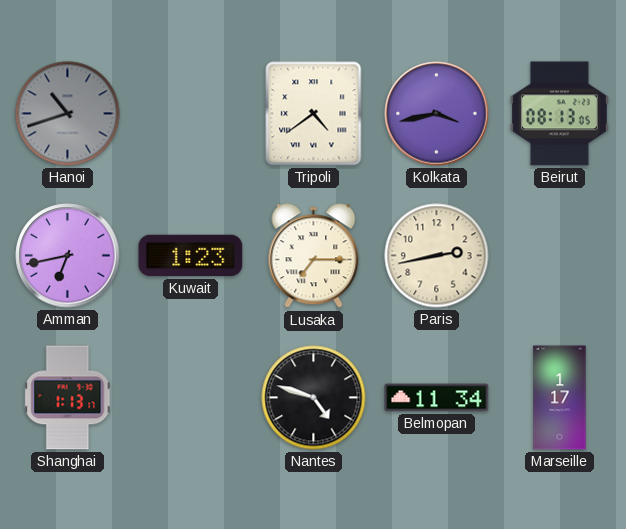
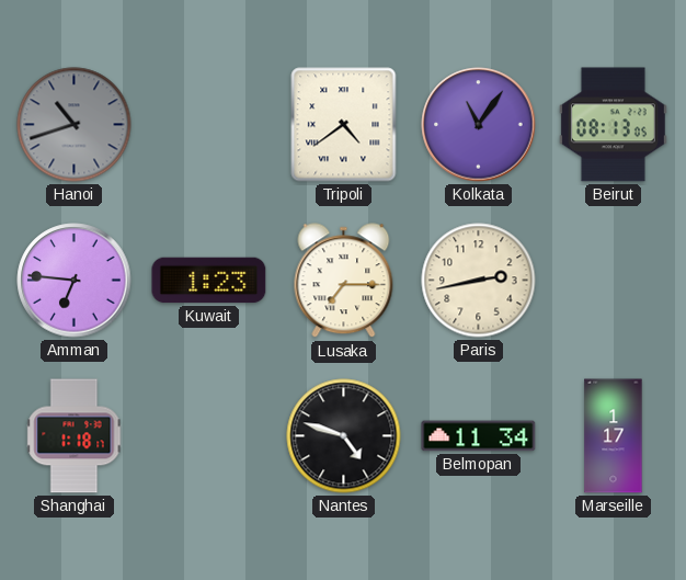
Kolkata: 3:43 -> 11:06
Amman: 6:43 -> 6:46
Shanghai: 1:13 -> 1:18
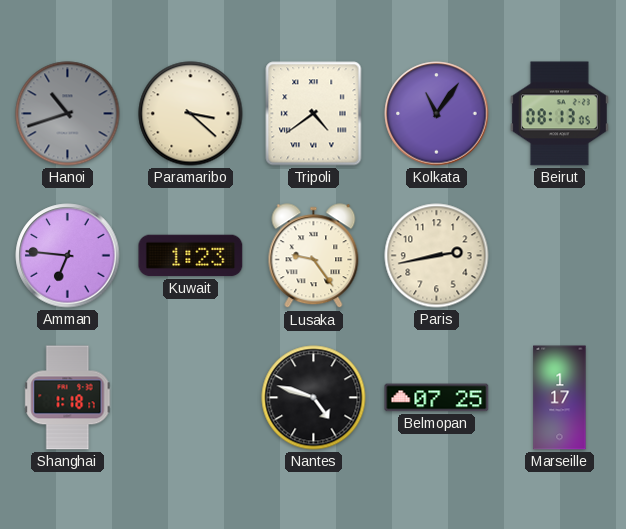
Paramaribo: none -> 3:22
Lusaka: 7:15 -> 9:24
Belmopan: 11:34 -> 07:25
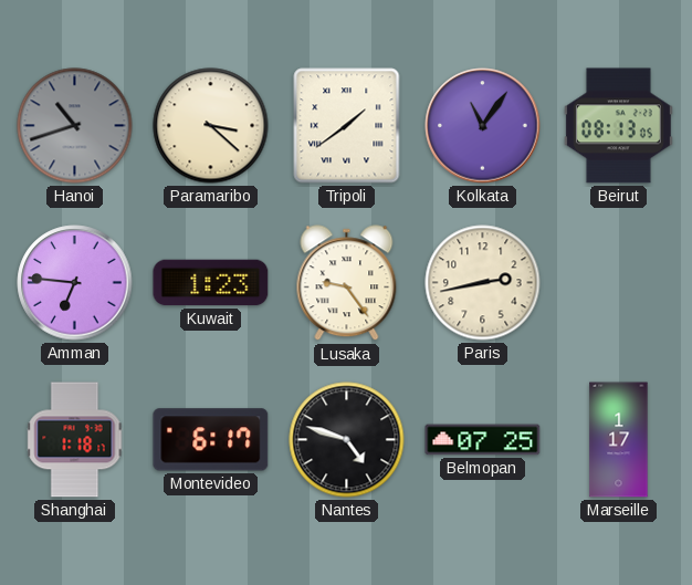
Tripoli: 4:39 -> 1:39
Montevideo: none -> 6:17
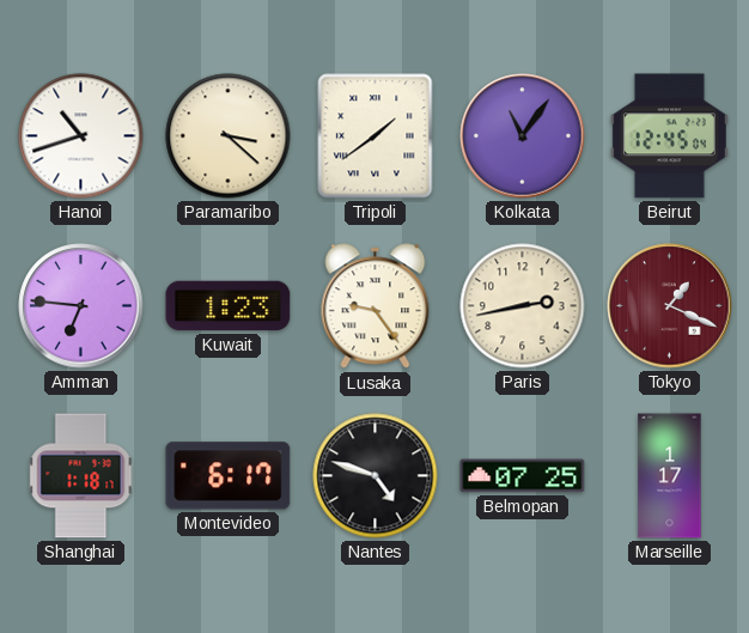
Hanoi dial: grey -> white
Beirut: 08:13 -> 12:45
Tokyo: none -> 1:19
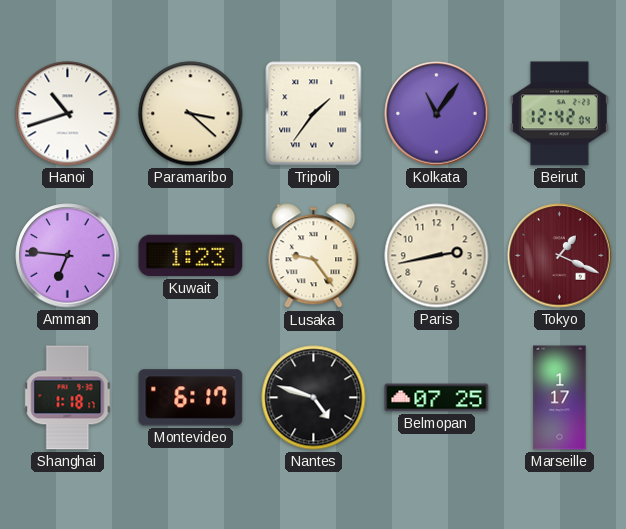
Tripoli: 1:39 -> 1:36
Beirut: 12:45 -> 12:42
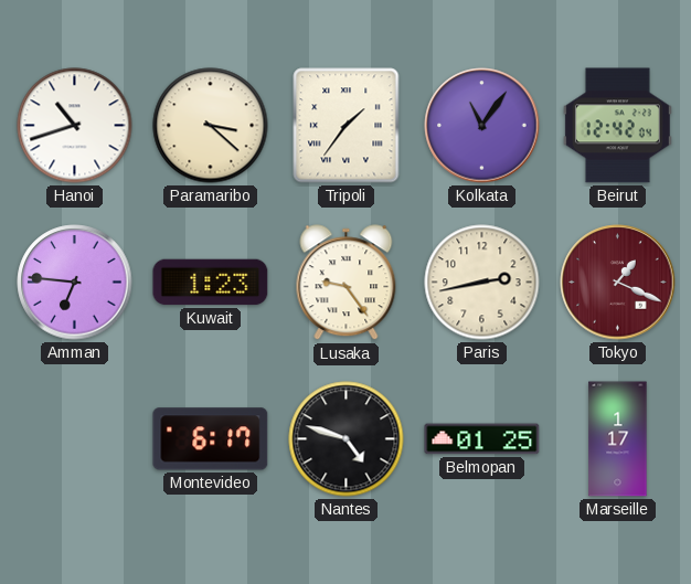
Shanghai: 1:18 -> none
Belmopan: 07:25 -> 01:25
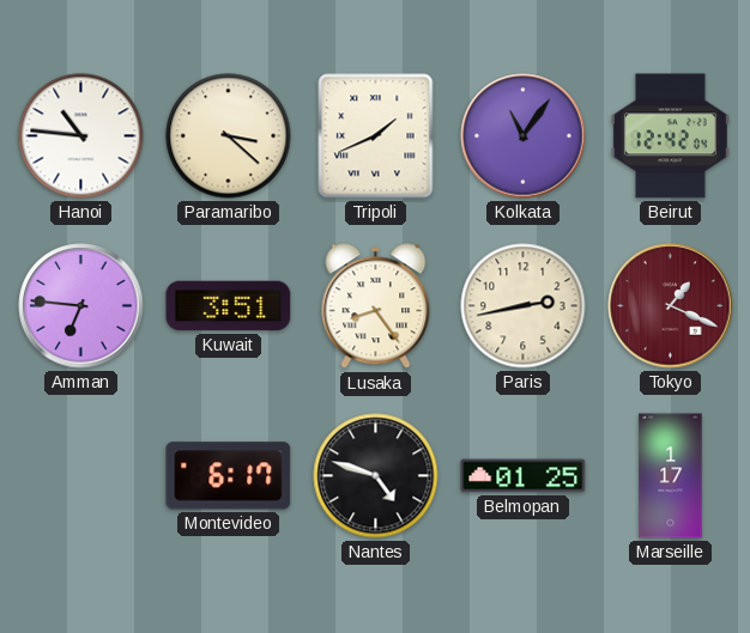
Hanoi: 10:42 -> 10:46
Tripoli: 1:36 -> 1:41
Kuwait: 1:23 -> 3:51
Lusaka: 9:24 -> 8:24
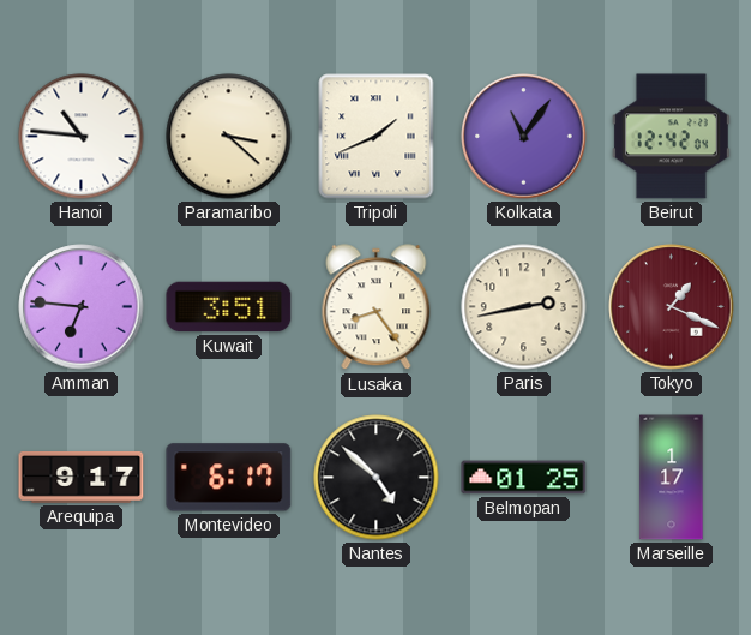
Arequipa: none -> 9:17
Nantes: 4:48 -> 4:52
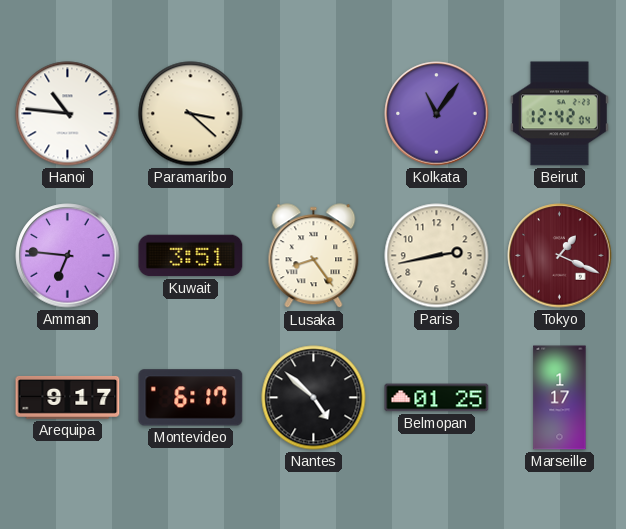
Tripoli: 1:41 -> none
